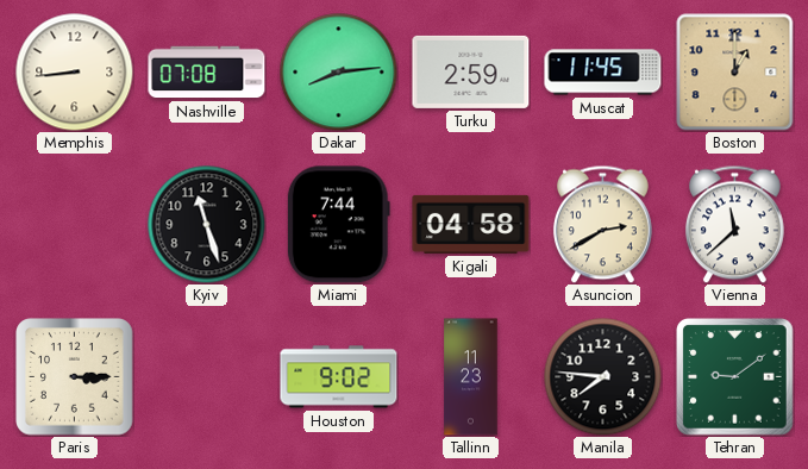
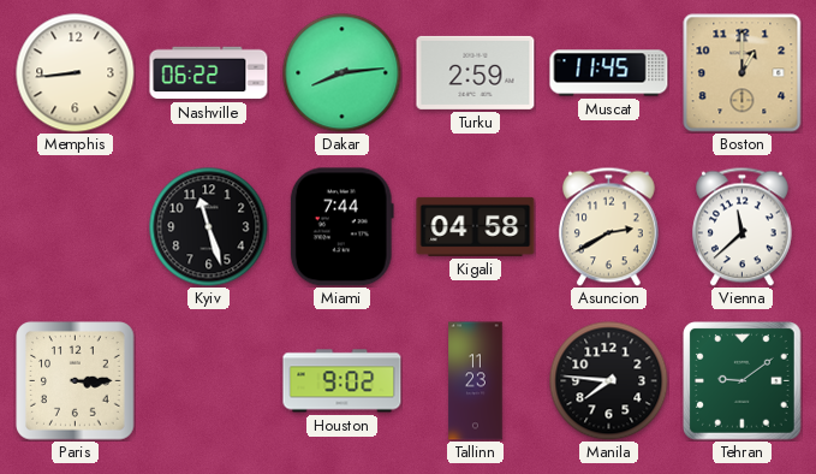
Nashville: 07:08 -> 06:22
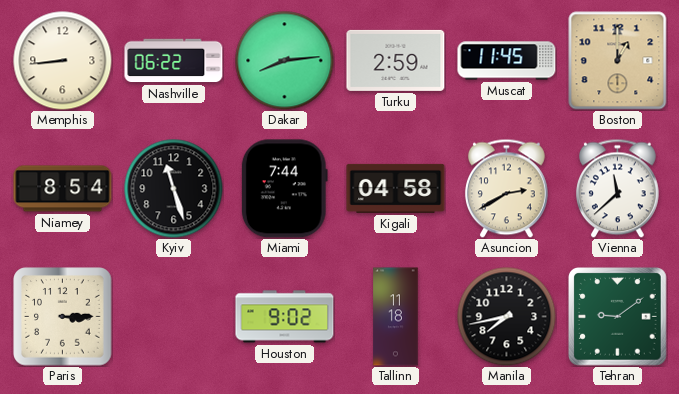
Niamey: none -> 8:54
Tallinn: 11:23 -> 11:18
Manila: 7:46 -> 7:43
